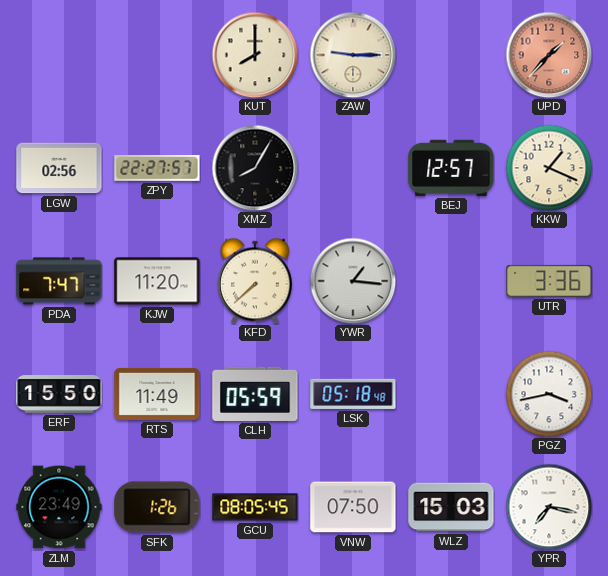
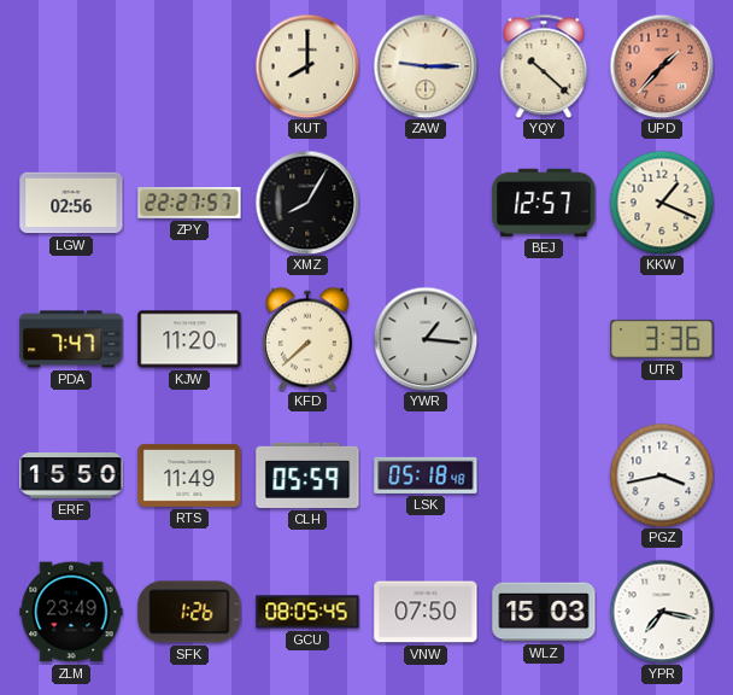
YQY: none -> 10:22
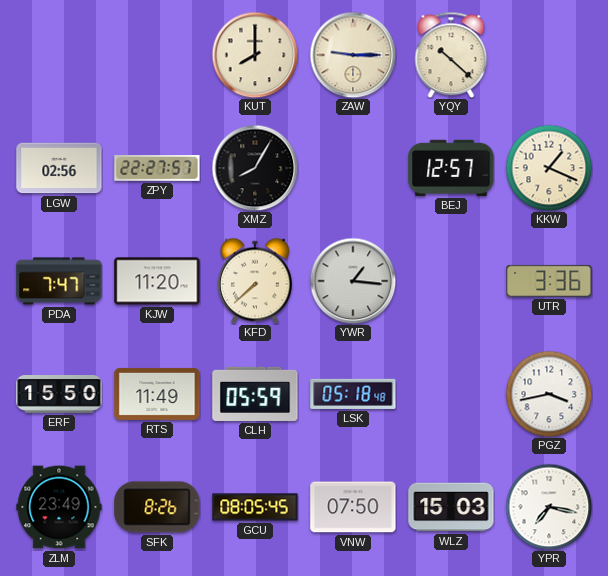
UPD: 1:37 -> none
SFK: 1:26 -> 8:26
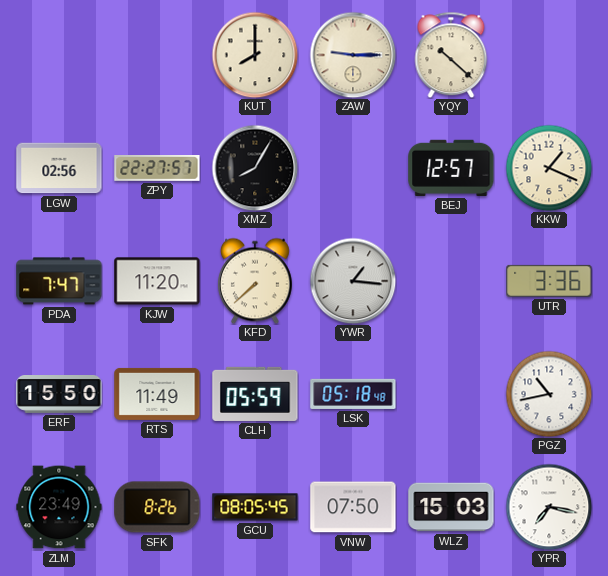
PGZ: 3:43 -> 10:43
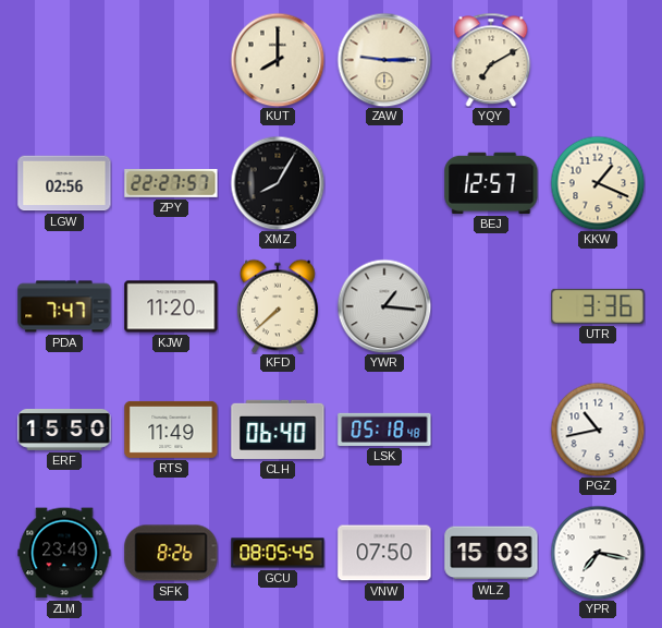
YQY: 10:22 -> 7:10
CLH: 05:59 -> 06:40
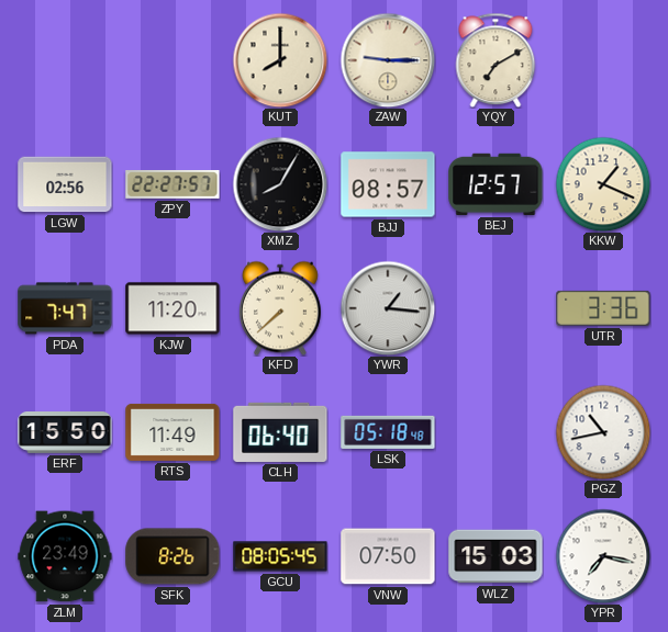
BJJ: none -> 08:57
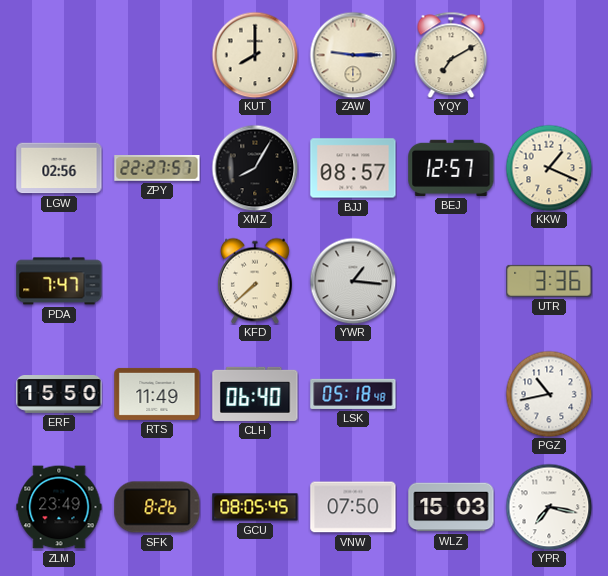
KJW: 11:20 -> none
